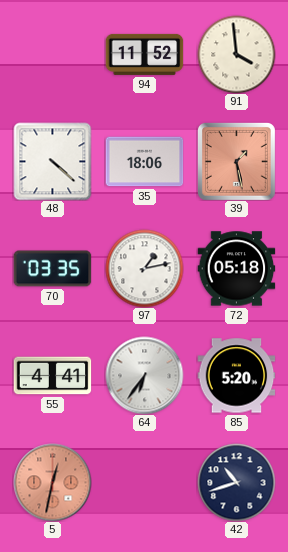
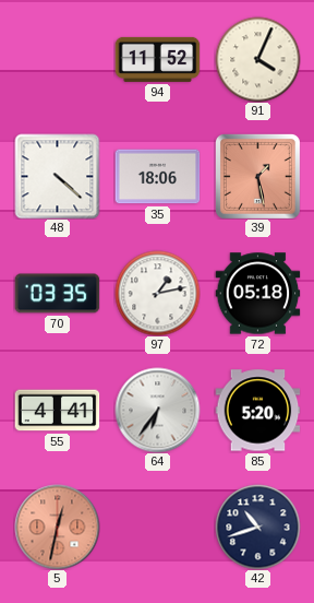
91: 3:59 -> 4:04
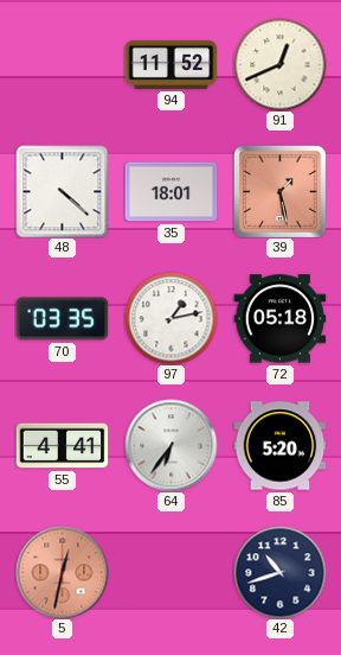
91: 4:04 -> 12:41
35: 18:06 -> 18:01
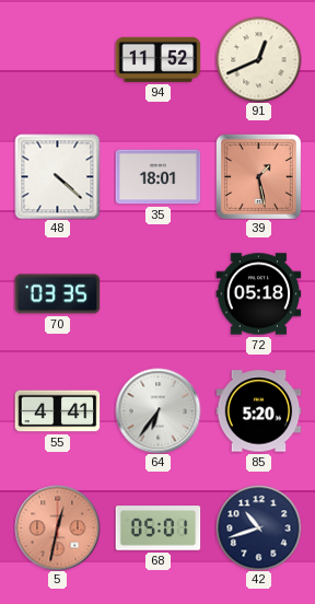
97: 1:13 -> none
68: none -> 05:01
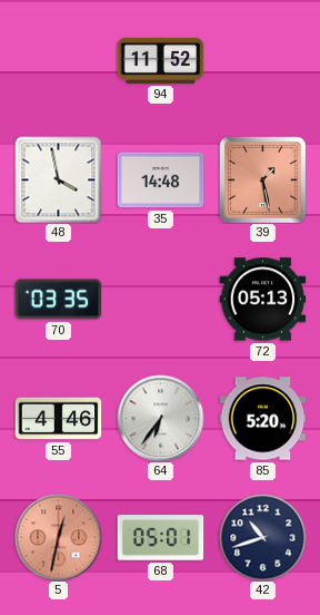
91: 12:41 -> none
48: 4:22 -> 3:58
35: 18:01 -> 14:48
72: 05:18 -> 05:13
55: 4:41 -> 4:46
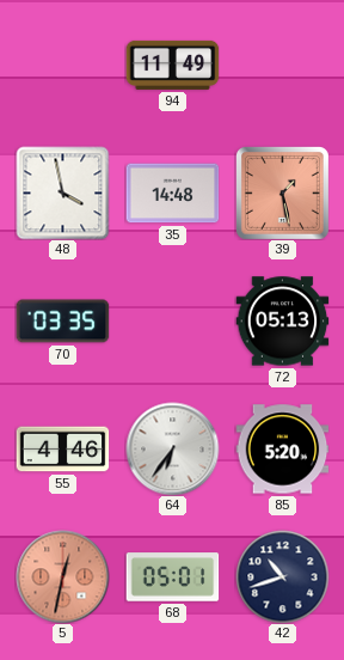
94: 11:52 -> 11:49
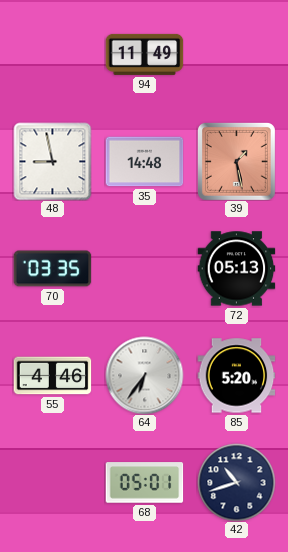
48: 3:58 -> 8:58
5: 12:32 -> none
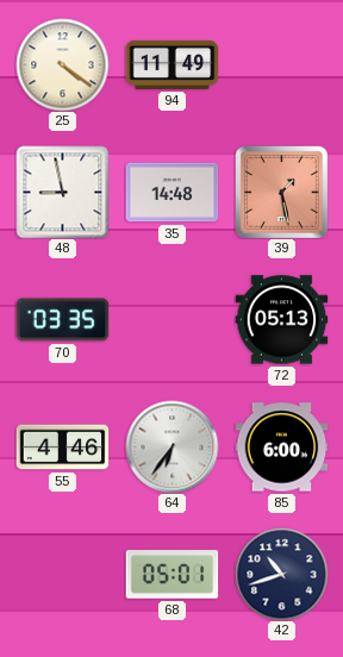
25: none -> 4:21
85: 5:20 -> 6:00
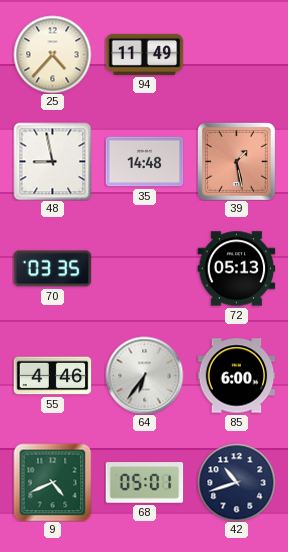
25: 4:21 -> 4:37
9: none -> 4:41
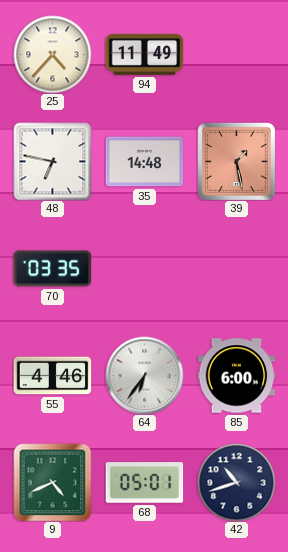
48: 8:58 -> 6:47
72: 05:13 -> none
